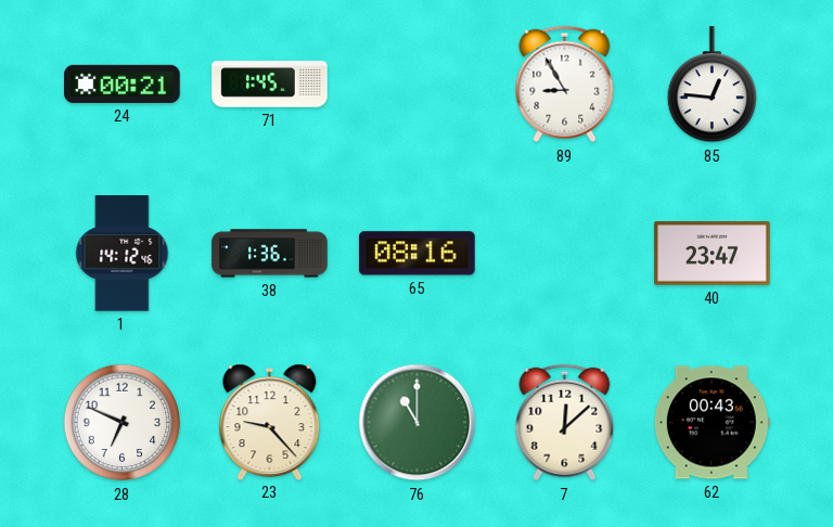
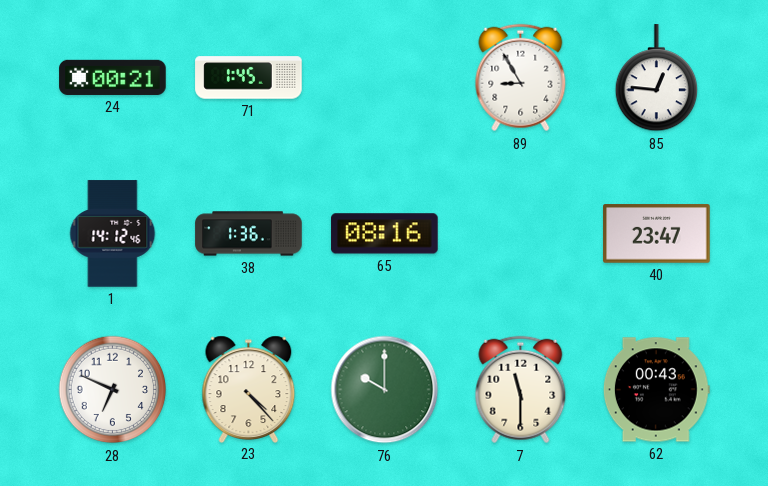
23: 9:23 -> 4:23
76: 11:00 -> 10:00
7: 12:08 -> 11:30
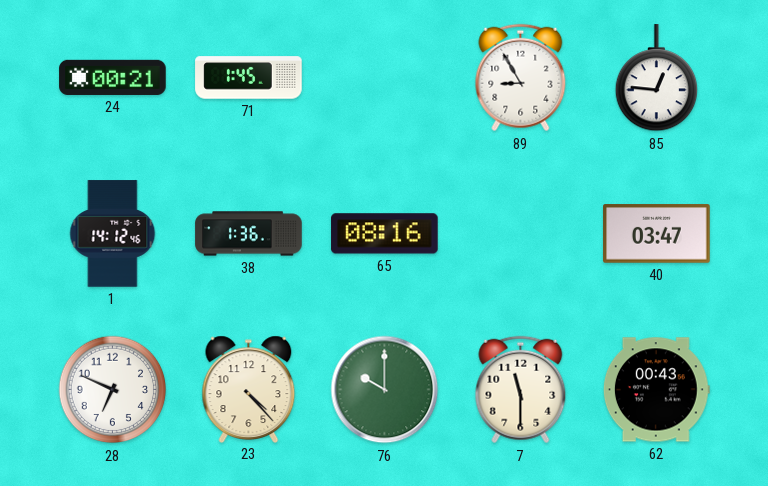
40: 23:47 -> 03:47
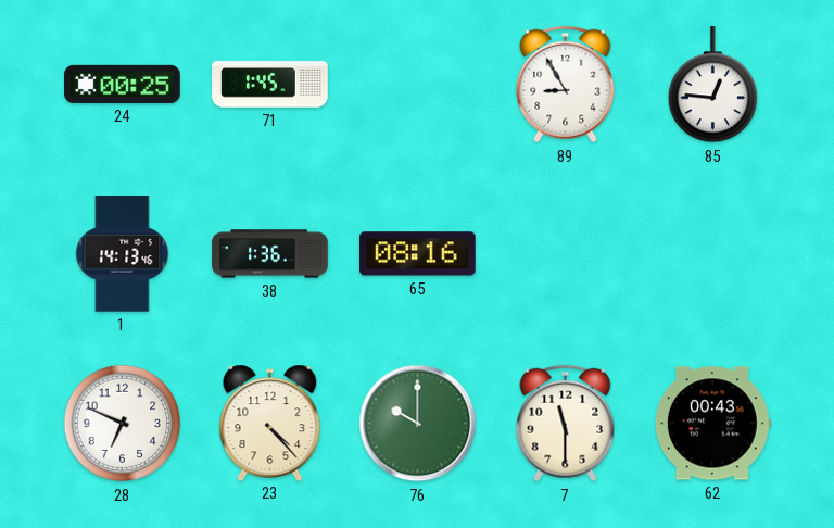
24: 00:21 -> 00:25
1: 14:12 -> 14:13
40: 03:47 -> none
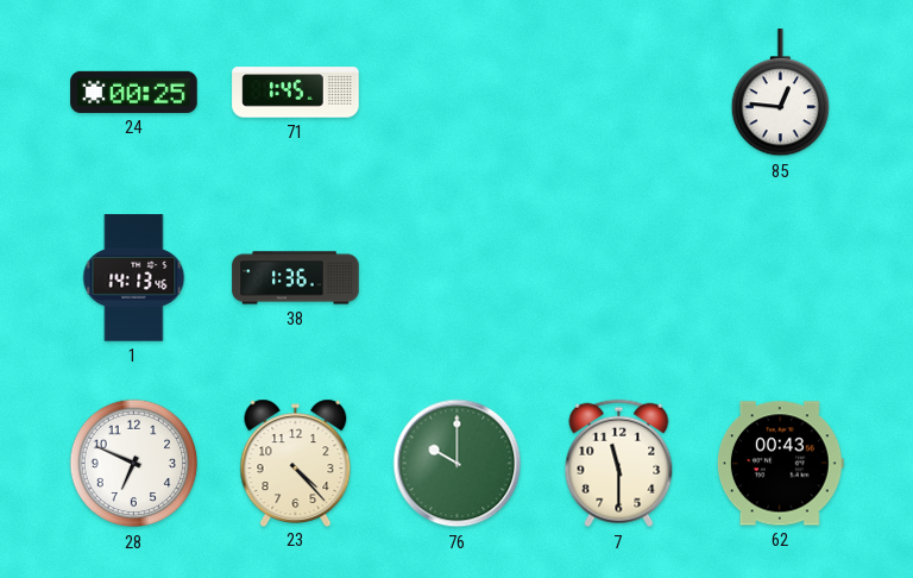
89: 8:55 -> none
65: 08:16 -> none
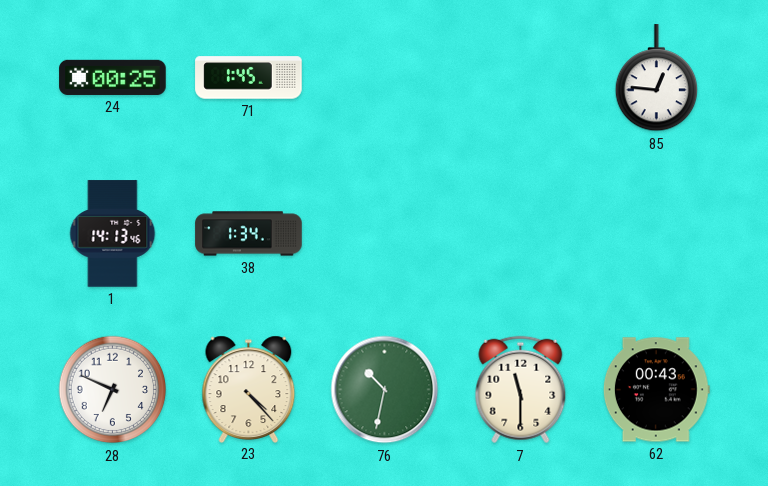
38: 1:36 -> 1:34
76: 10:00 -> 10:32
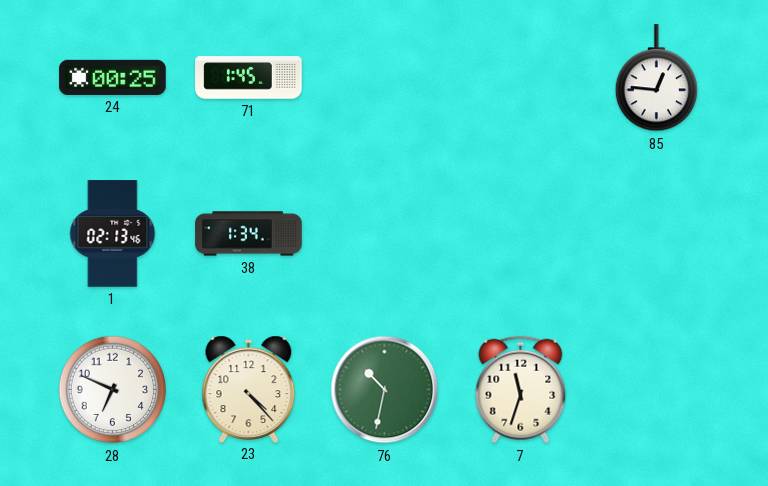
1: 14:13 -> 02:13
7: 11:30 -> 11:33
62: 00:43 -> none
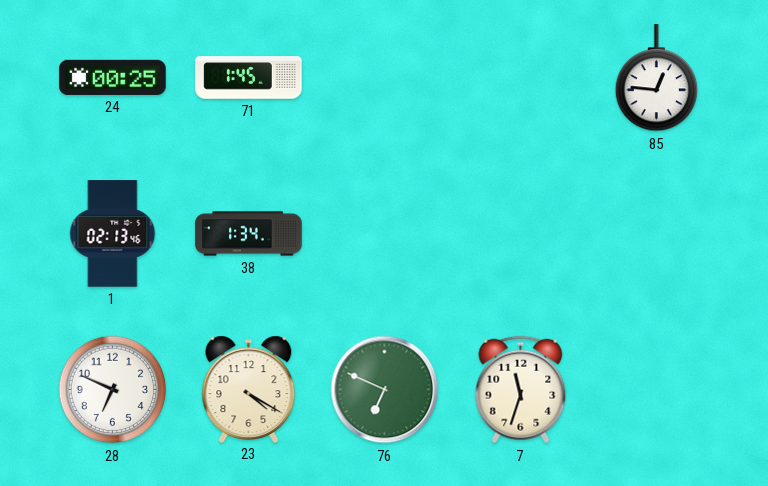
23: 4:23 -> 4:20
76: 10:32 -> 6:49
